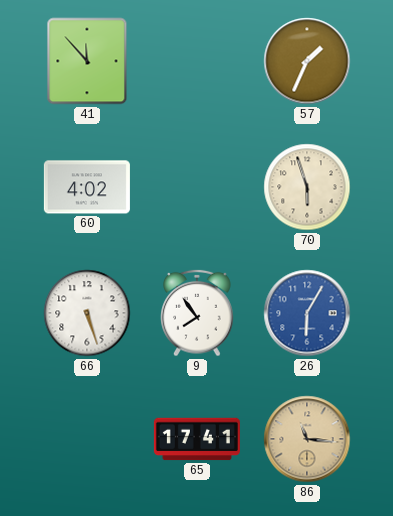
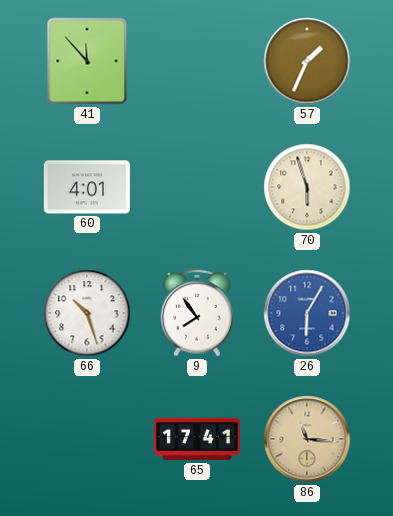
60: 4:02 -> 4:01
66: 5:27 -> 10:27
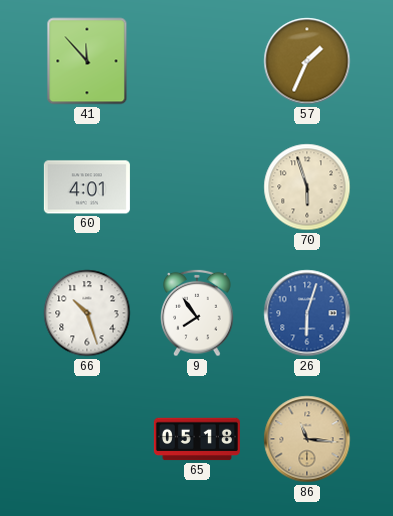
26: 6:05 -> 6:03
65: 17:41 -> 05:18
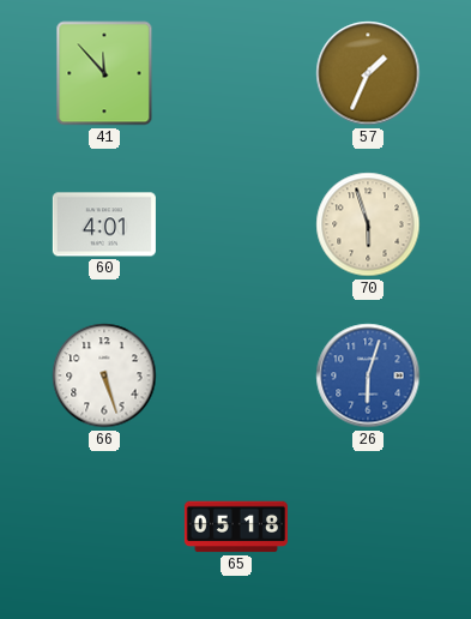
66: 10:27 -> 5:27
9: 7:54 -> none
86: 11:16 -> none
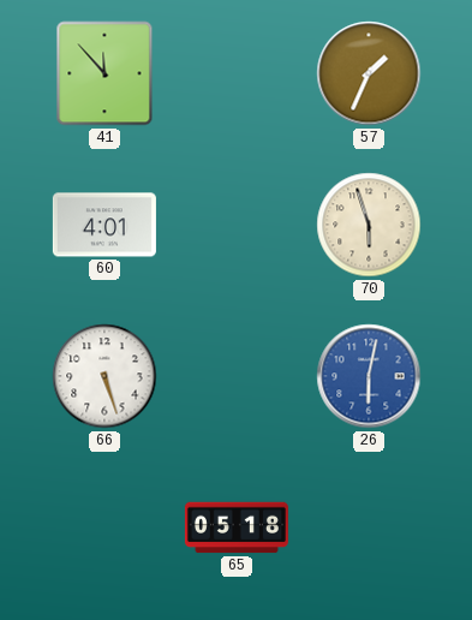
26: 6:03 -> 6:02
